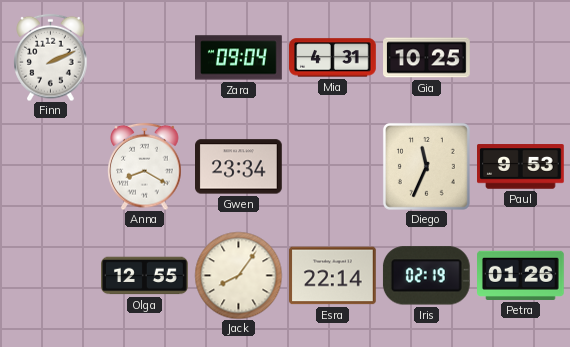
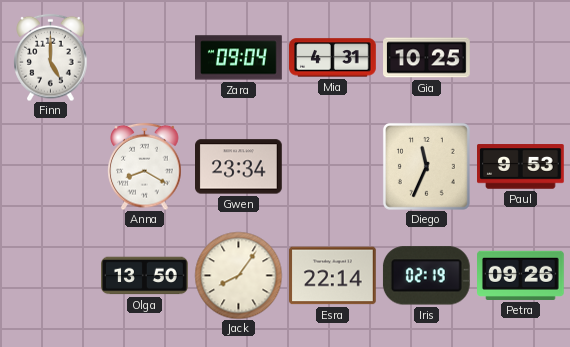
Finn: 2:11 -> 5:00
Olga: 12:55 -> 13:50
Petra: 01:26 -> 09:26
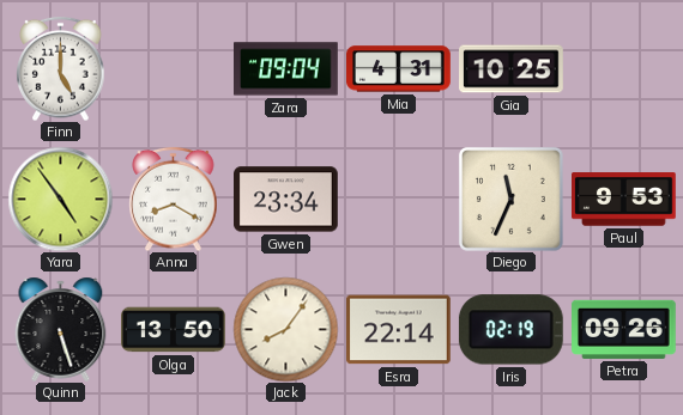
Yara: none -> 4:54
Quinn: none -> 5:27
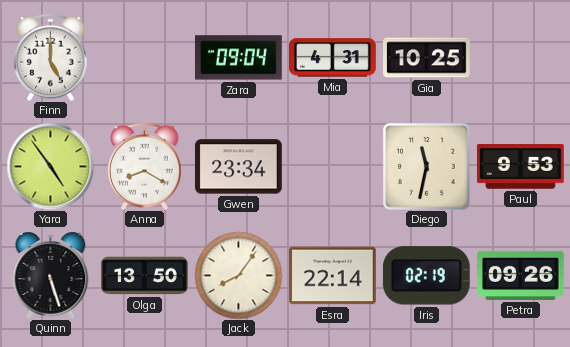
Diego: 11:34 -> 11:32
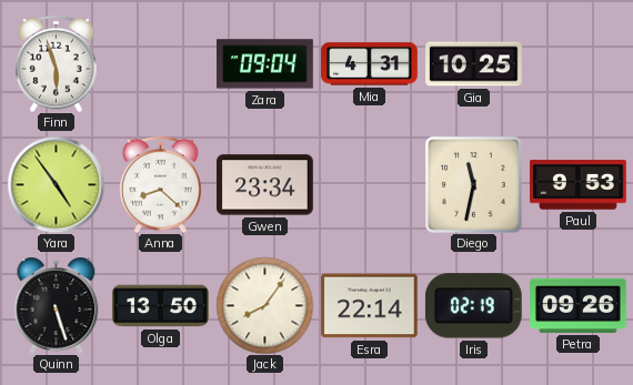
Finn: 5:00 -> 5:57
Anna: 8:20 -> 8:22
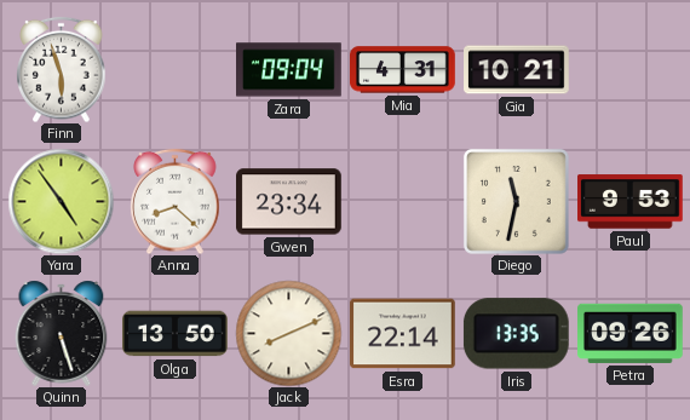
Gia: 10:25 -> 10:21
Jack: 8:06 -> 8:11
Iris: 02:19 -> 13:35
